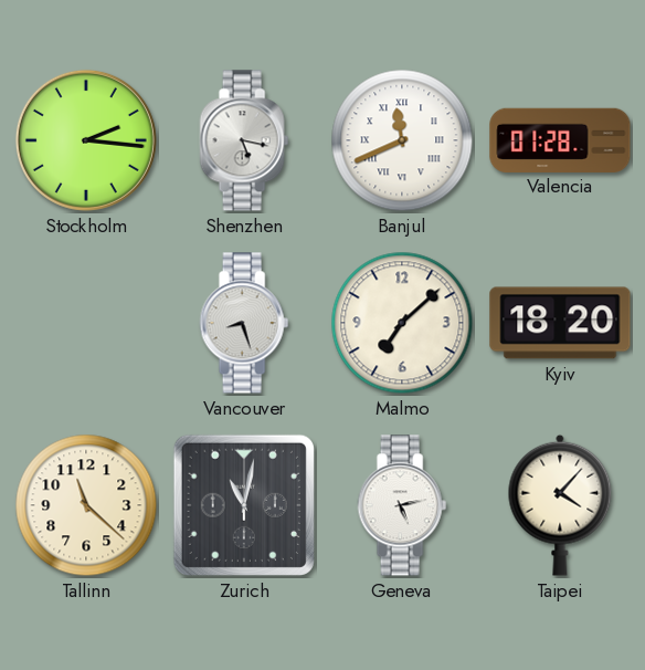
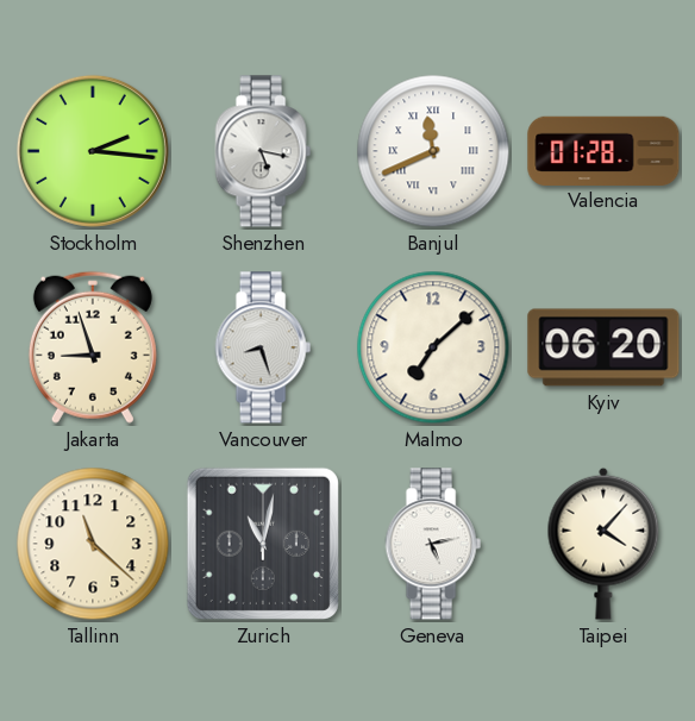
Jakarta: none -> 8:57
Kyiv: 18:20 -> 06:20
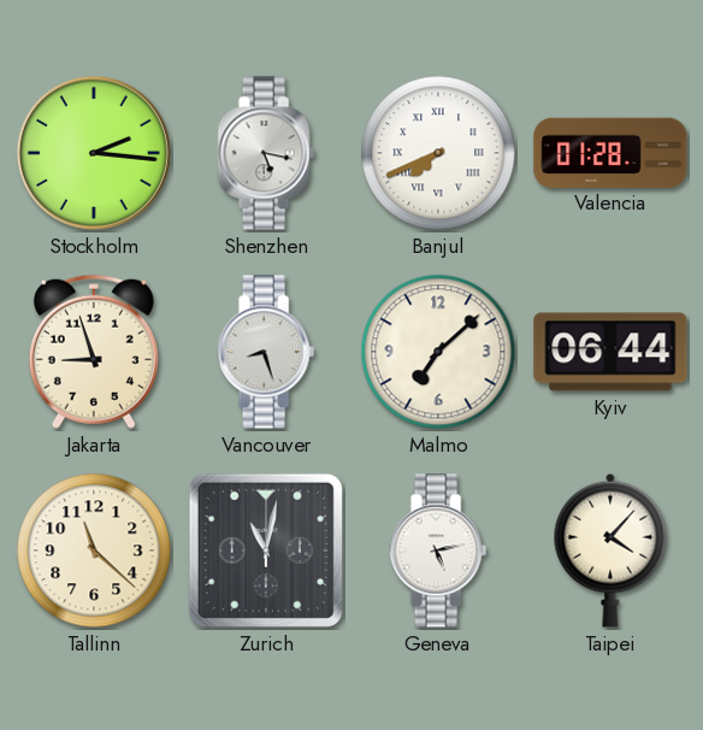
Banjul: 11:41 -> 7:41
Kyiv: 06:20 -> 06:44
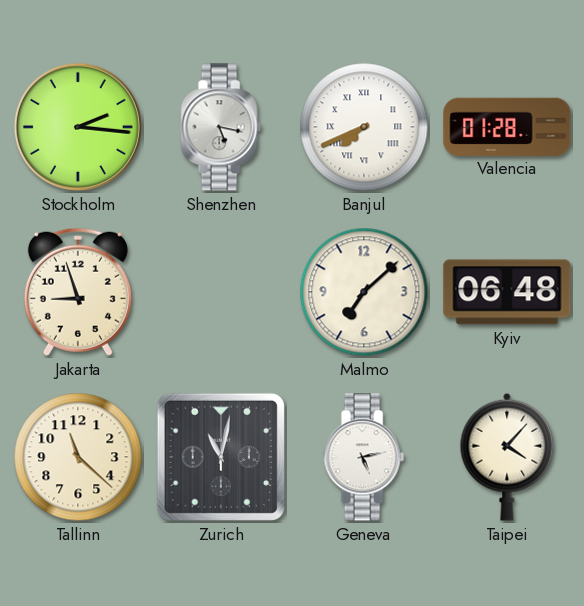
Vancouver: 8:27 -> none
Kyiv: 06:44 -> 06:48
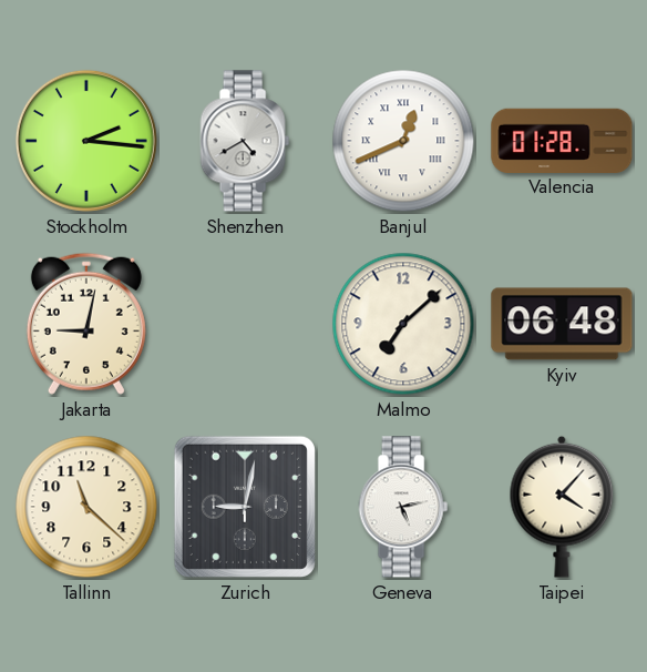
Shenzhen: 5:17 -> 4:40
Banjul: 7:41 -> 12:41
Jakarta: 8:57 -> 9:02
Zurich: 11:02 -> 9:02
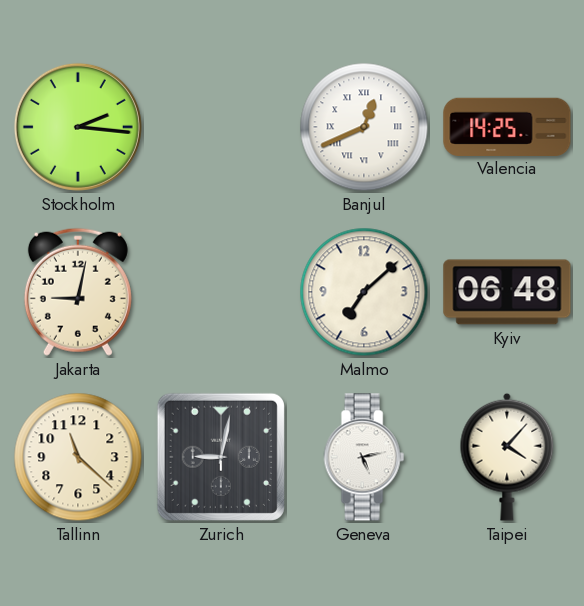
Shenzhen: 4:40 -> none
Valencia: 01:28 -> 14:25
